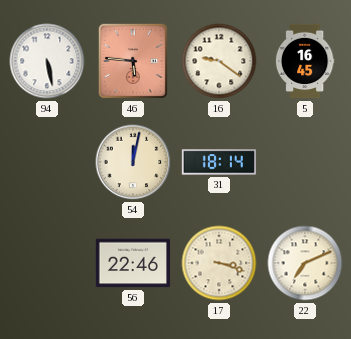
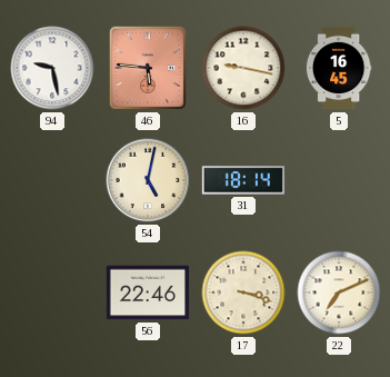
94: 5:28 -> 9:28
16: 9:21 -> 9:17
54: 12:02 -> 5:02
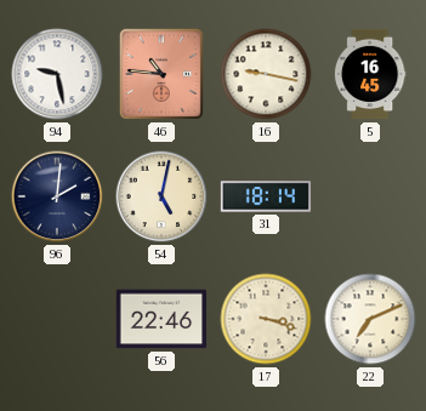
46: 5:46 -> 10:46
96: none -> 2:01
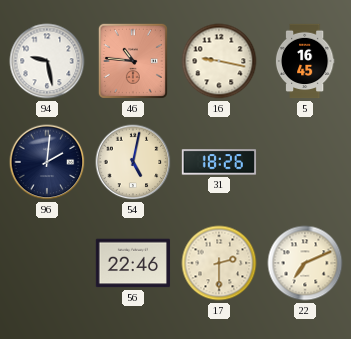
31: 18:14 -> 18:26
17: 3:18 -> 2:30
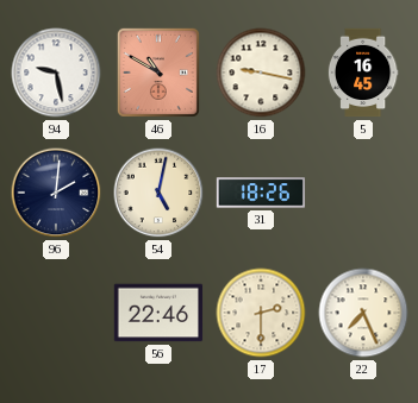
46: 10:46 -> 10:50
22: 7:11 -> 7:26
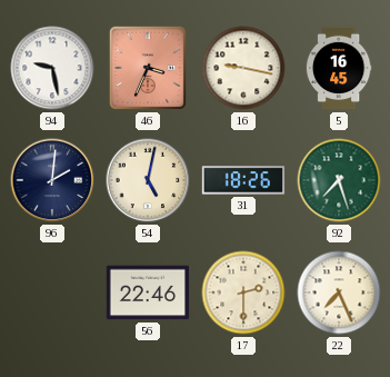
46: 10:50 -> 3:34
92: none -> 7:27
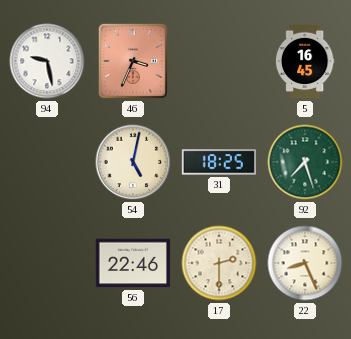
16: 9:17 -> none
96: 2:01 -> none
31: 18:26 -> 18:25
22: 7:26 -> 8:26
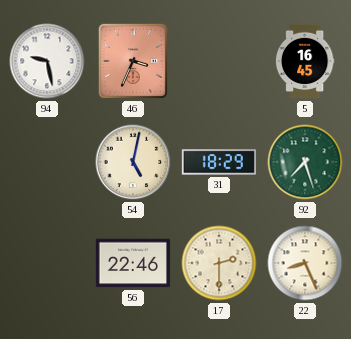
31: 18:25 -> 18:29
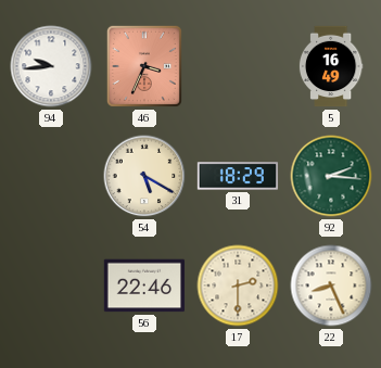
94: 9:28 -> 9:44
5: 16:45 -> 16:49
54: 5:02 -> 5:20
92: 7:27 -> 2:16
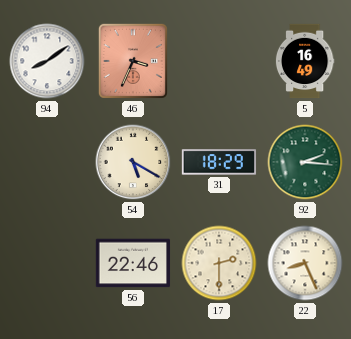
94: 9:44 -> 8:09
